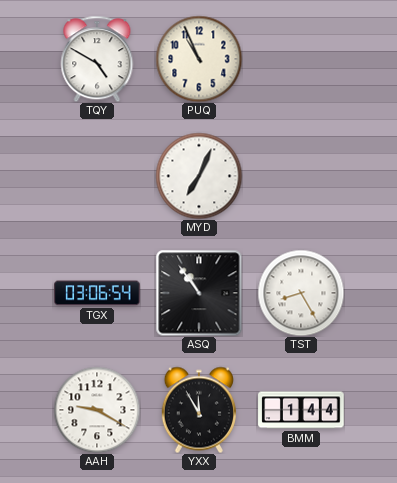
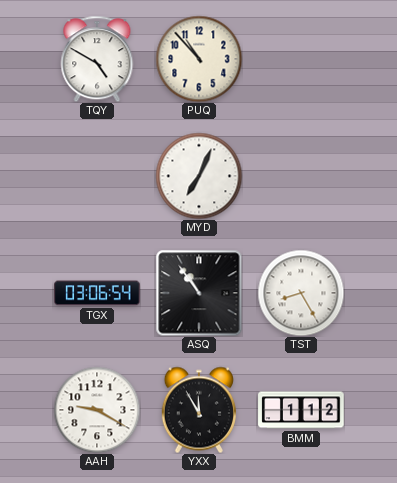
PUQ: 10:56 -> 10:53
BMM: 1:44 -> 1:12
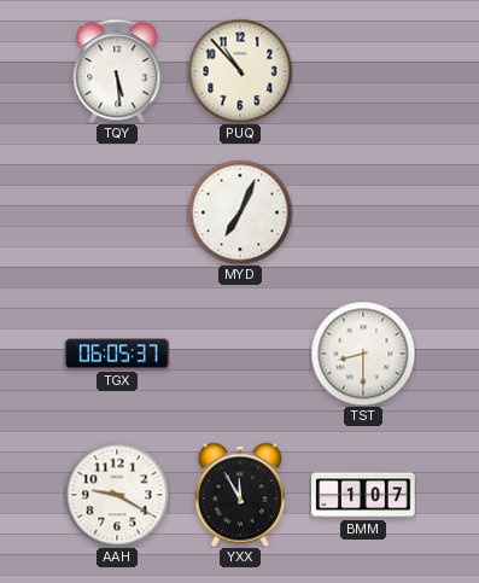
TQY: 4:50 -> 5:29
TGX: 03:06 -> 06:05
ASQ: 10:54 -> none
TST: 8:25 -> 8:30
BMM: 1:12 -> 1:07
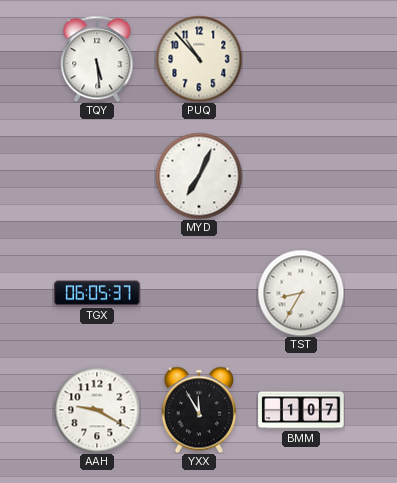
TST: 8:30 -> 8:35
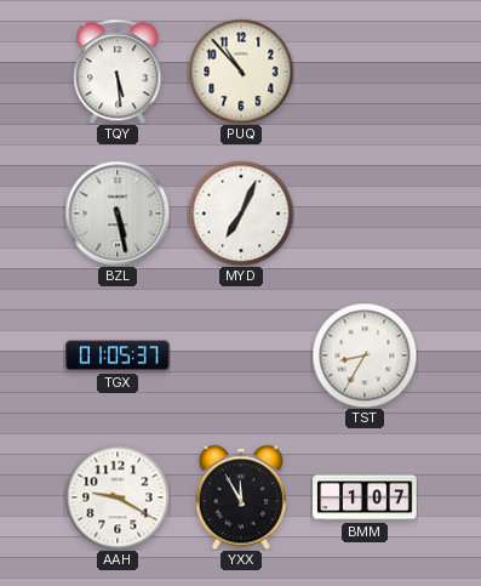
BZL: none -> 5:28
TGX: 06:05 -> 01:05
